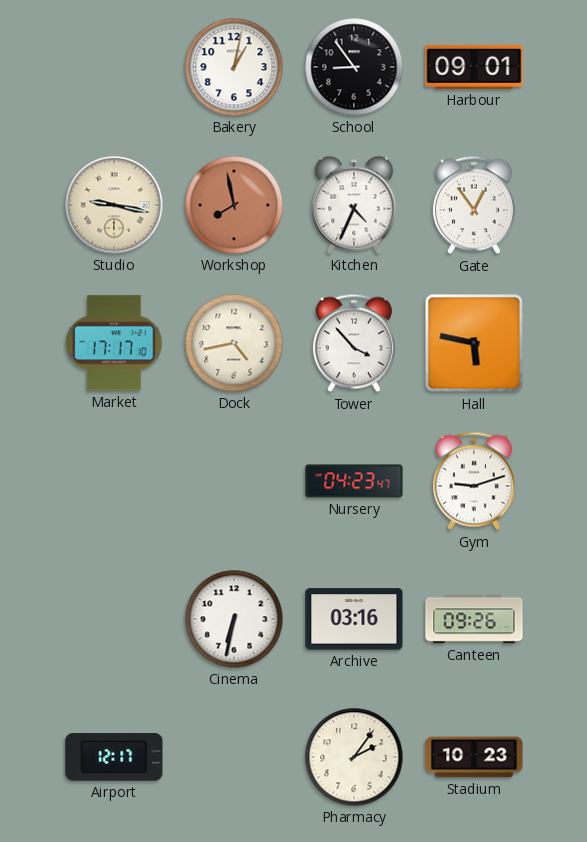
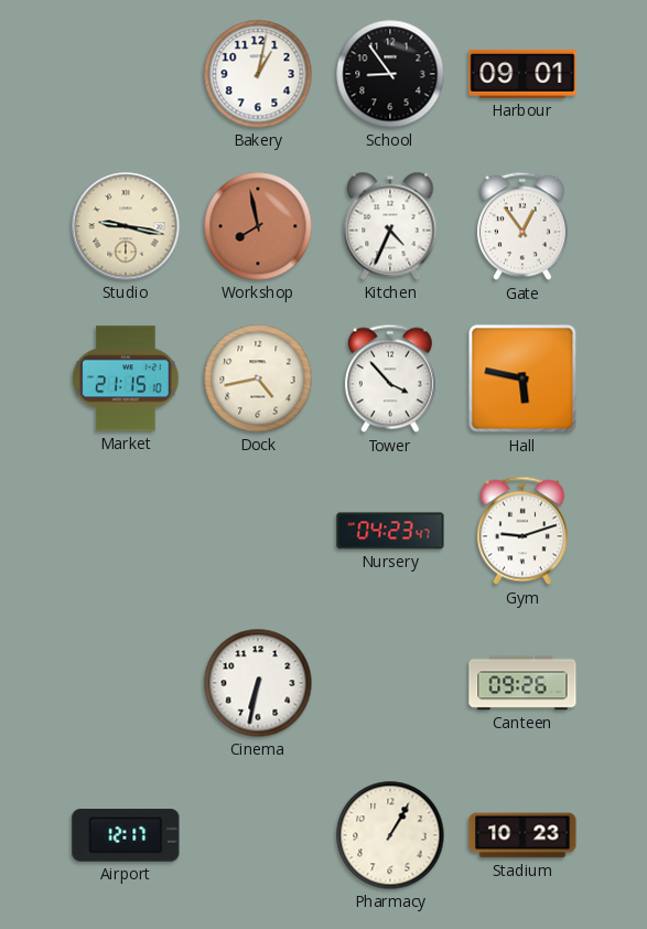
Market: 17:17 -> 21:15
Archive: 03:16 -> none
Pharmacy: 2:06 -> 1:05
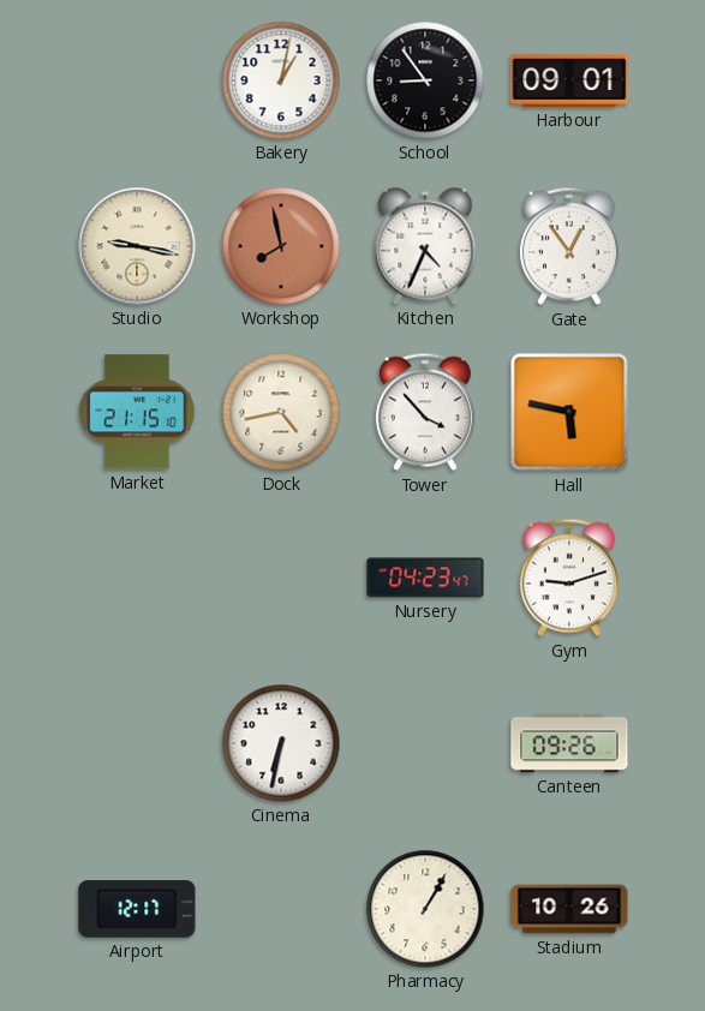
Stadium: 10:23 -> 10:26
